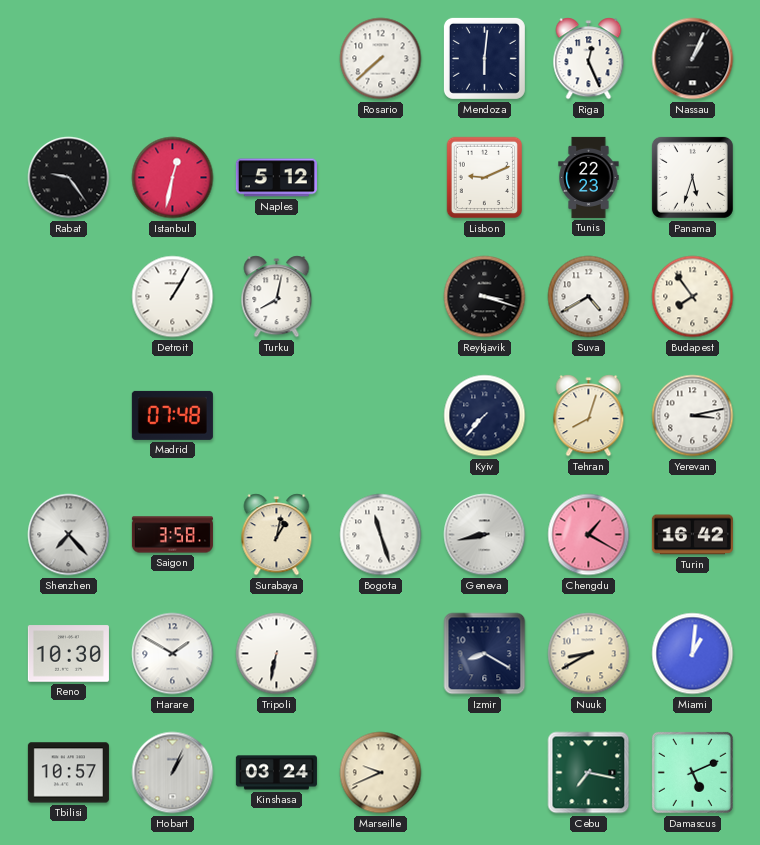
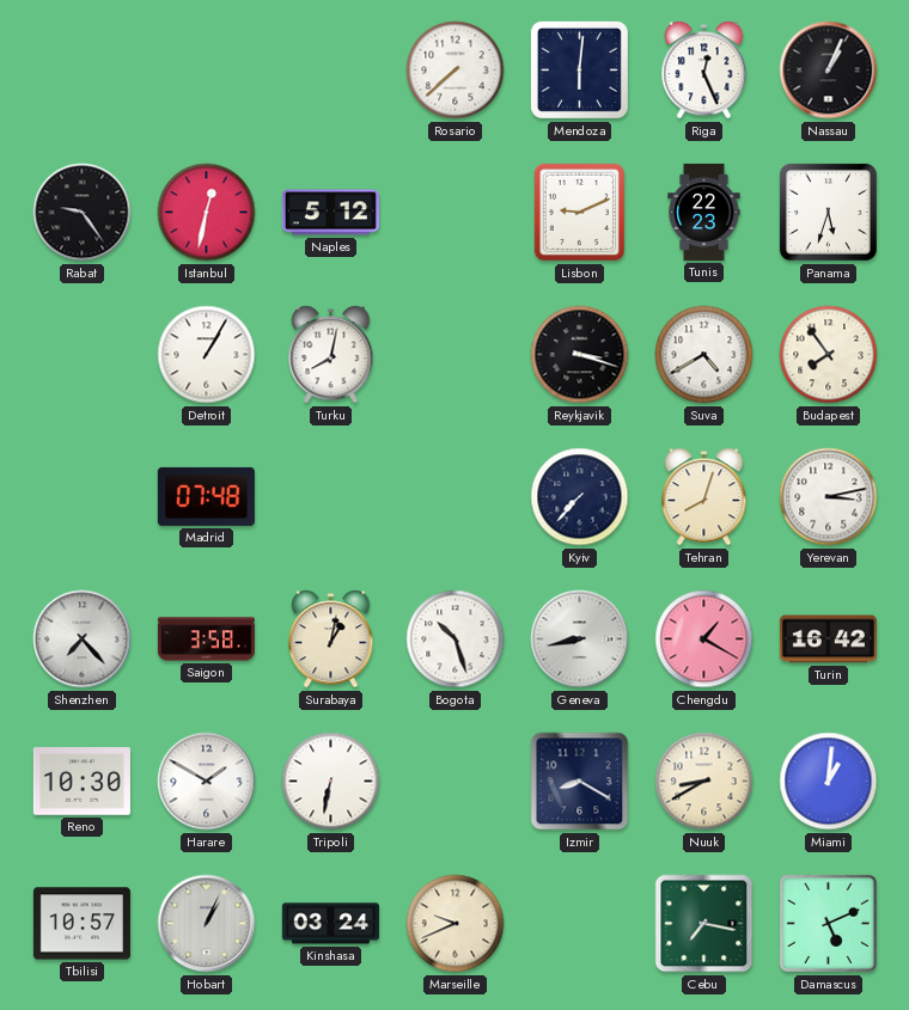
Bogota: 11:27 -> 10:27
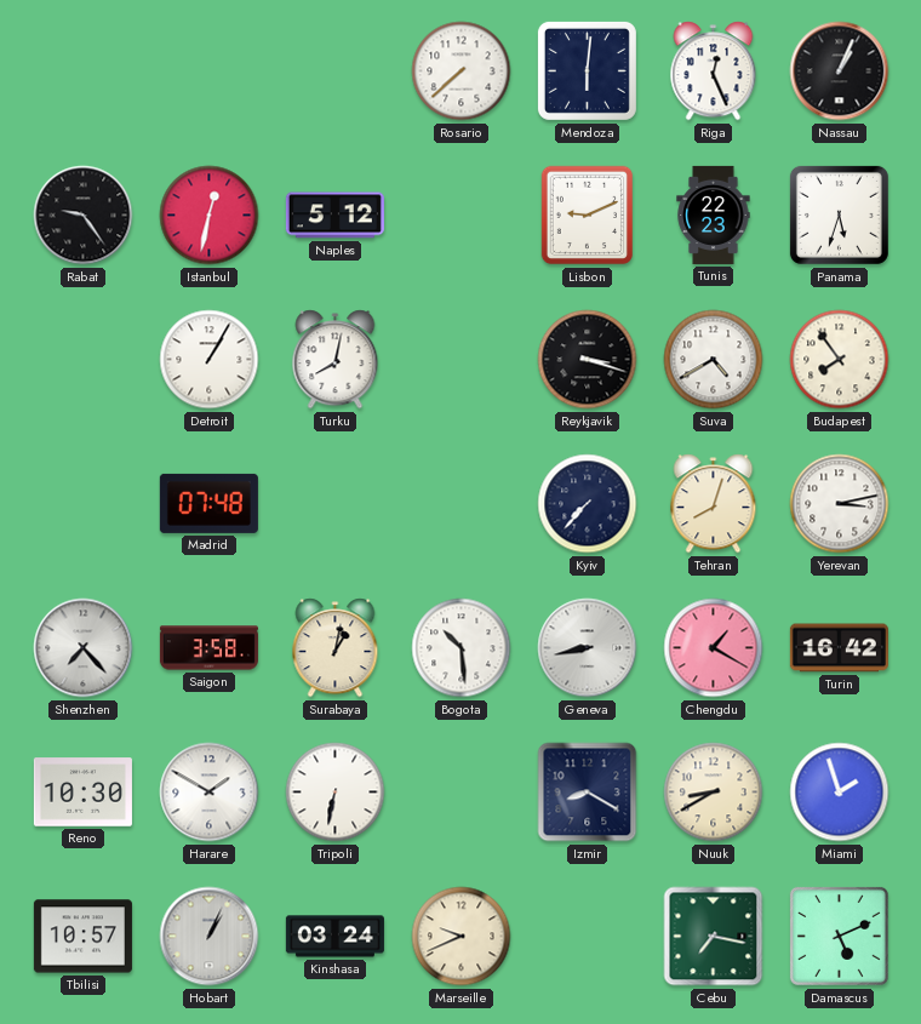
Bogota: 10:27 -> 10:29
Miami: 1:01 -> 1:57
